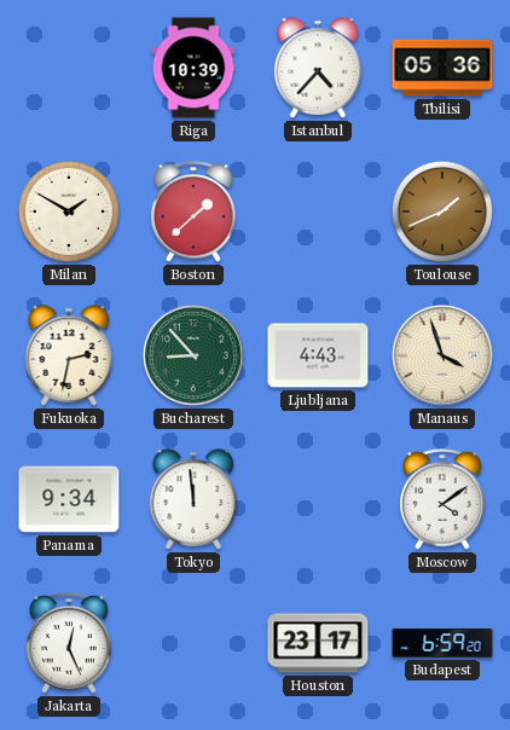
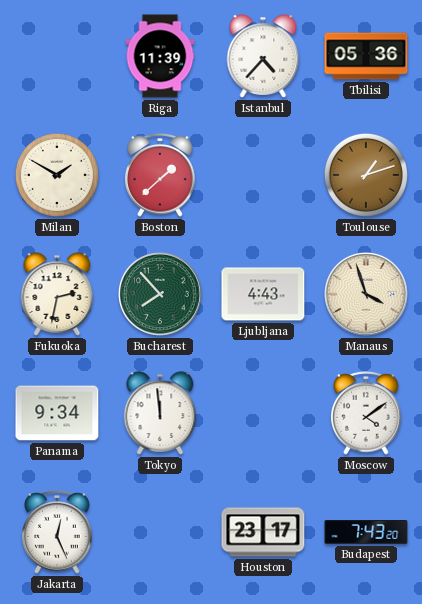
Riga: 10:39 -> 11:39
Toulouse: 1:41 -> 1:12
Bucharest: 8:53 -> 7:53
Budapest: 6:59 -> 7:43
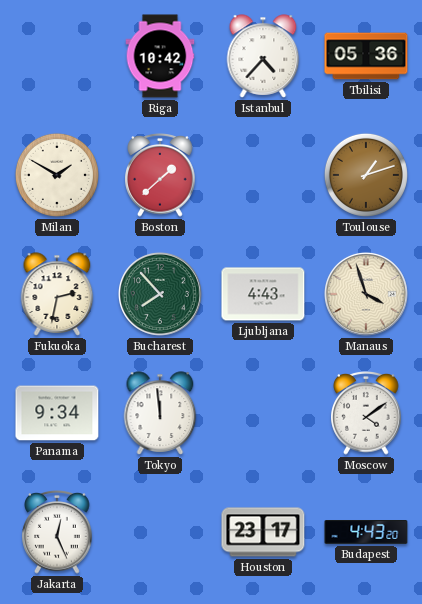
Riga: 11:39 -> 10:42
Budapest: 7:43 -> 4:43
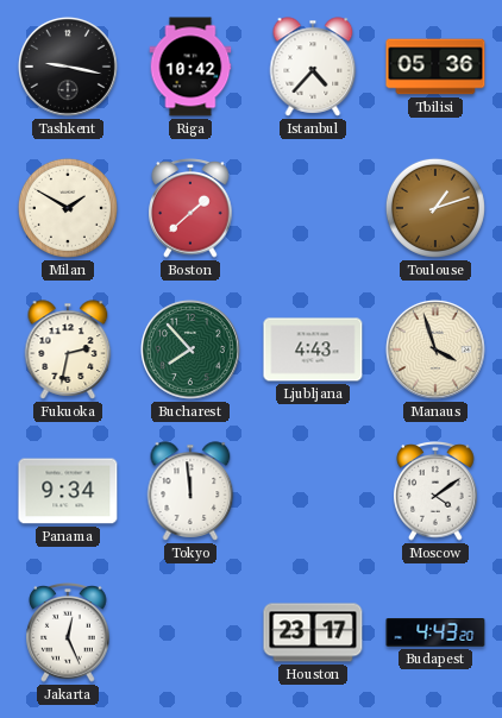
Tashkent: none -> 9:17
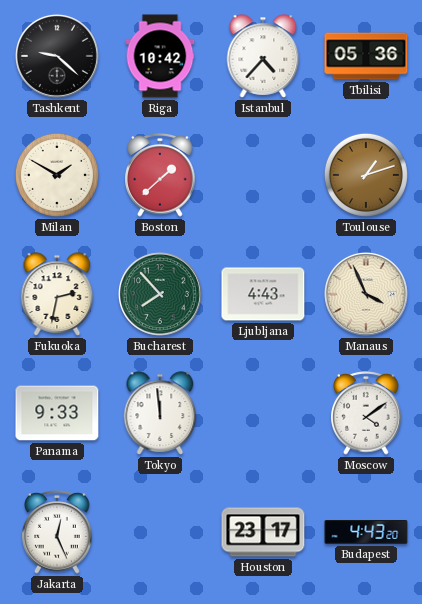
Tashkent: 9:17 -> 9:22
Manaus: 3:57 -> 3:56
Panama: 9:34 -> 9:33
